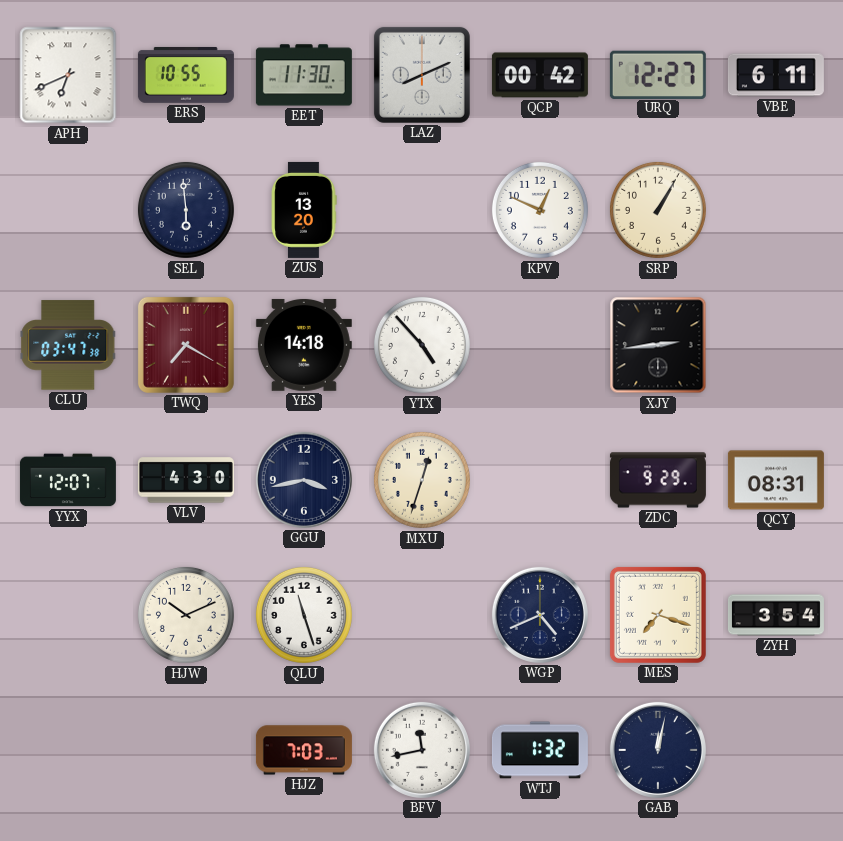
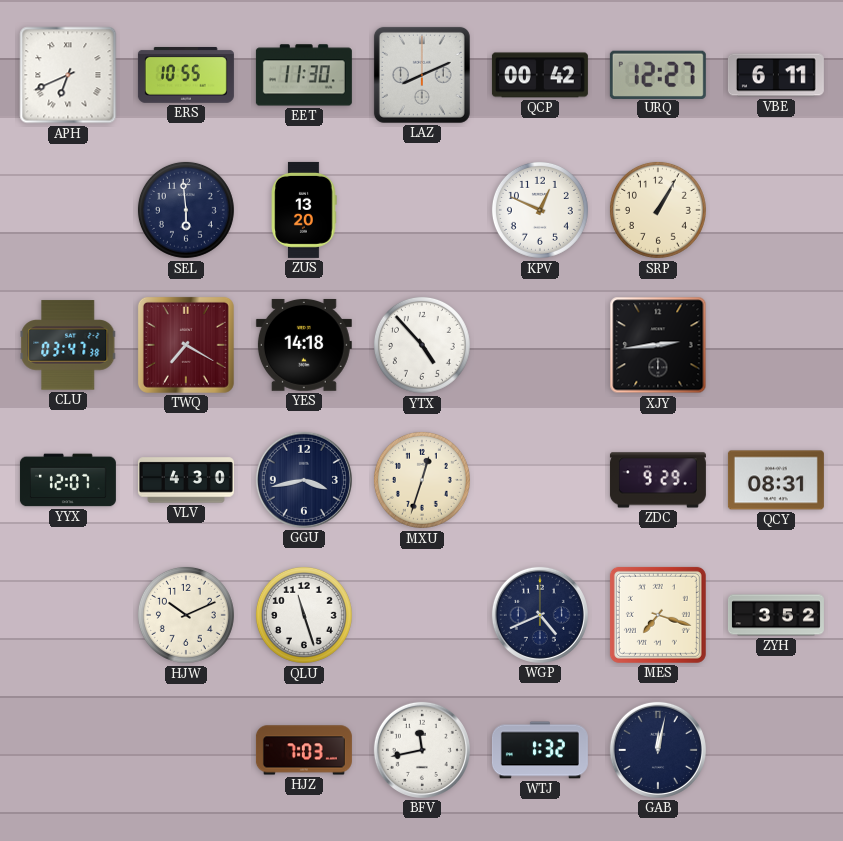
ZYH: 3:54 -> 3:52
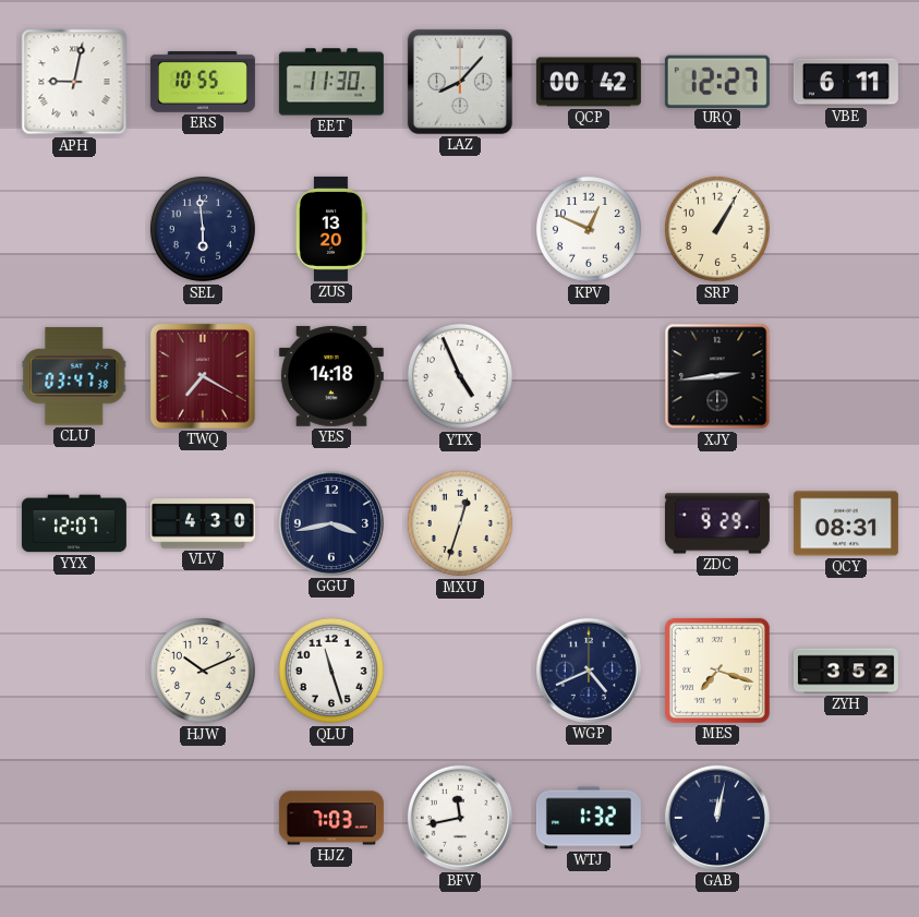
APH: 6:41 -> 9:02
LAZ: 8:11 -> 8:07
YTX: 4:53 -> 4:56
